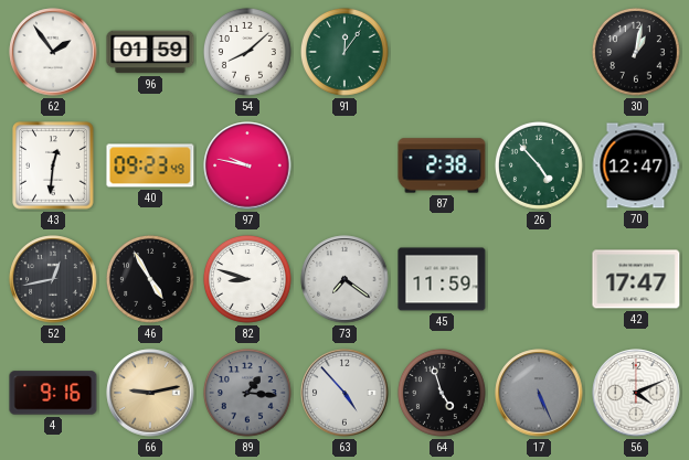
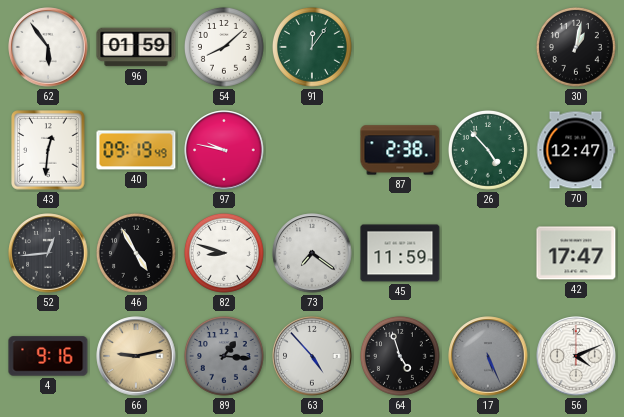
62: 1:54 -> 5:54
40: 09:23 -> 09:19
52: 12:43 -> 12:44
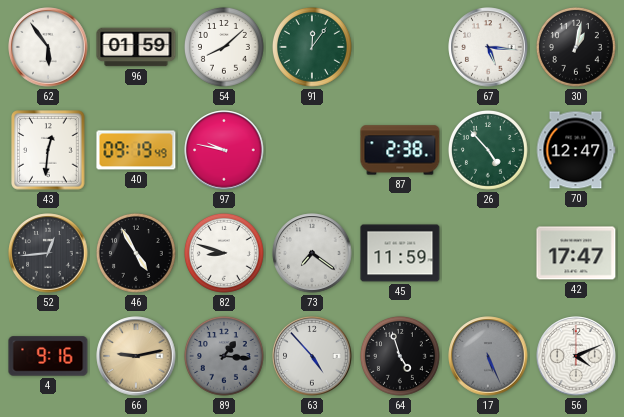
67: none -> 5:16
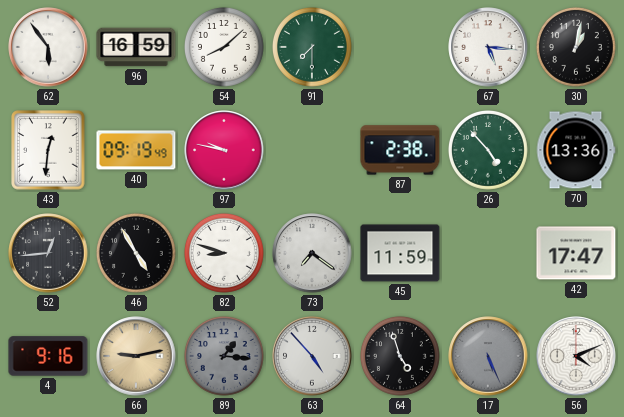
96: 01:59 -> 16:59
91: 12:06 -> 7:30
70: 12:47 -> 13:36
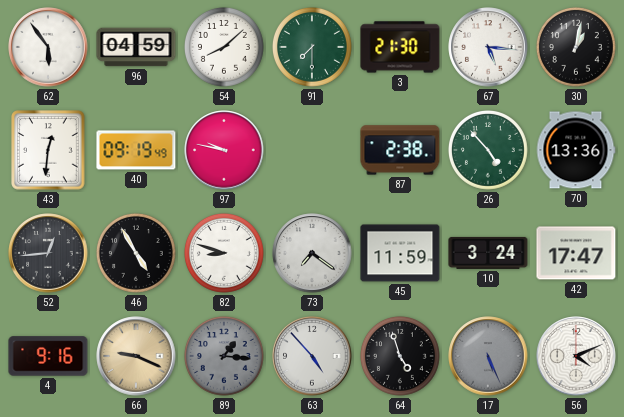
96: 16:59 -> 04:59
3: none -> 21:30
10: none -> 3:24
66: 9:13 -> 9:19
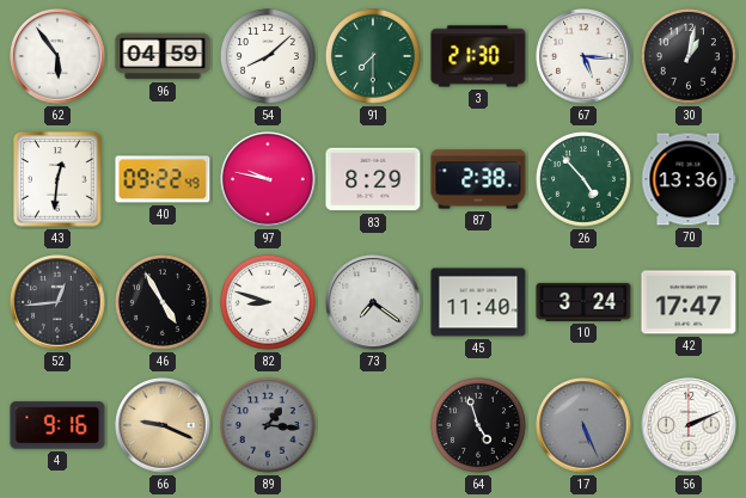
40: 09:19 -> 09:22
83: none -> 8:29
45: 11:59 -> 11:40
63: 4:53 -> none
56: 4:11 -> 2:11
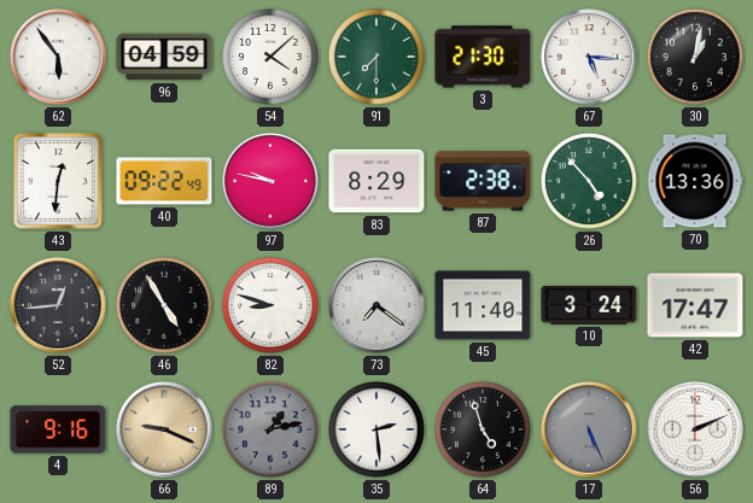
54: 8:08 -> 4:08
89: 1:16 -> 1:13
35: none -> 2:29
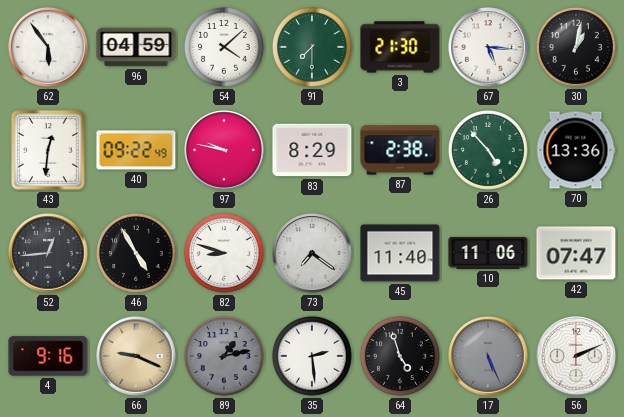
10: 3:24 -> 11:06
42: 17:47 -> 07:47
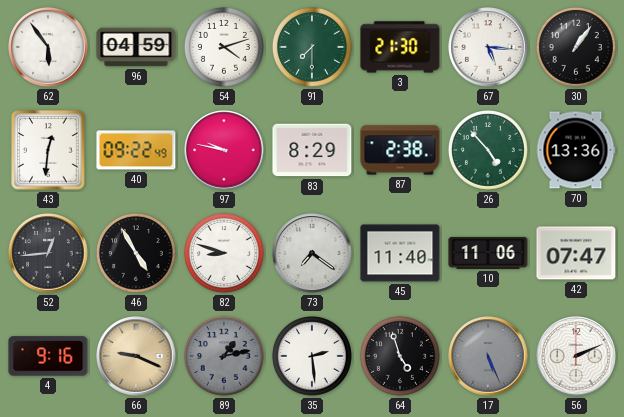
54: 4:08 -> 4:12
30: 1:02 -> 1:06
